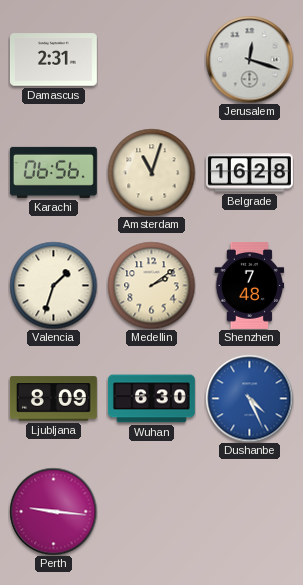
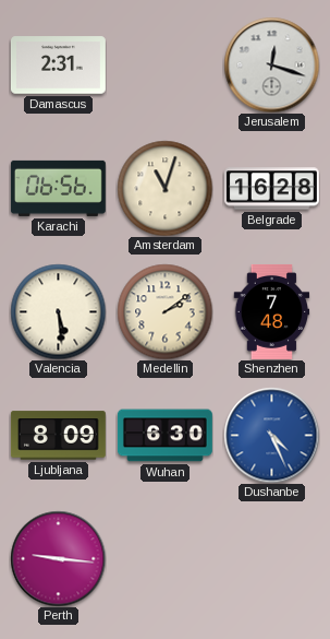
Valencia: 1:33 -> 5:29
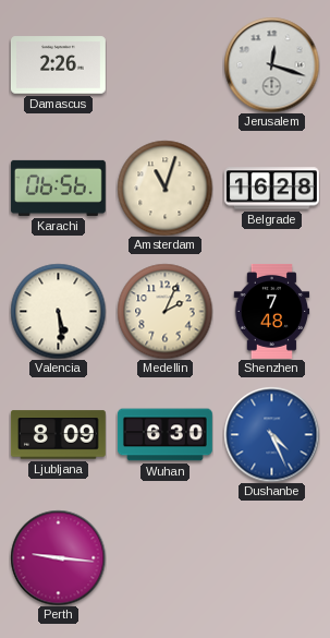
Damascus: 2:31 -> 2:26
Medellin: 2:09 -> 2:04
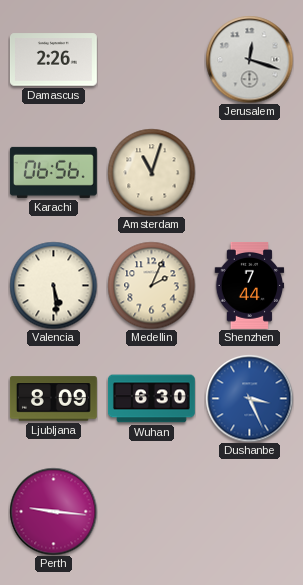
Belgrade: 16:28 -> none
Shenzhen: 7:48 -> 7:44
Dushanbe: 4:26 -> 3:26
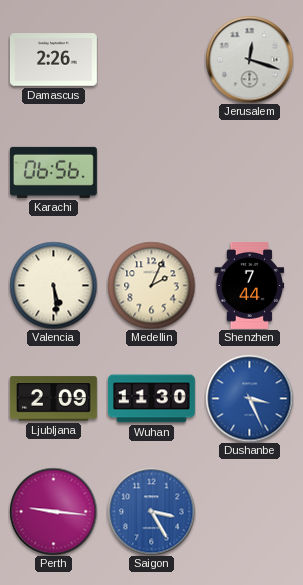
Amsterdam: 11:03 -> none
Ljubljana: 8:09 -> 2:09
Wuhan: 6:30 -> 11:30
Saigon: none -> 3:25
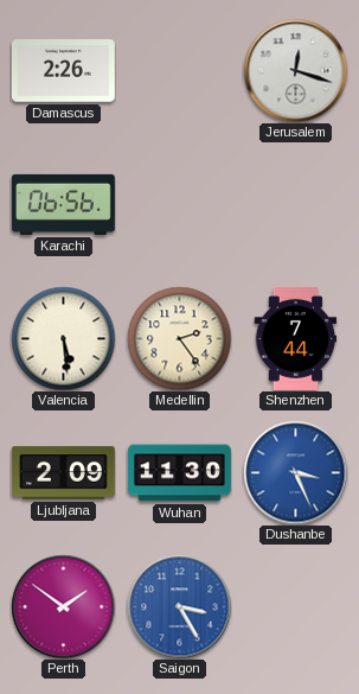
Medellin: 2:04 -> 2:24
Perth: 9:16 -> 1:51
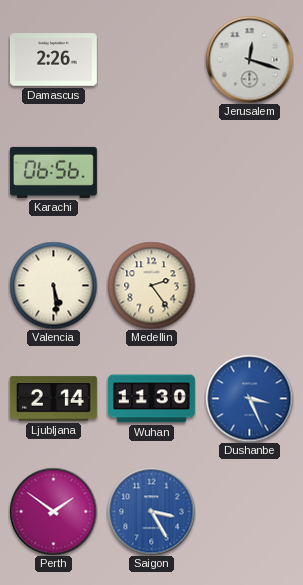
Shenzhen: 7:44 -> none
Ljubljana: 2:09 -> 2:14
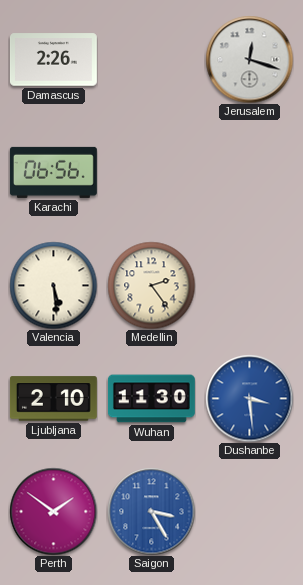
Ljubljana: 2:14 -> 2:10
Dushanbe: 3:26 -> 3:29
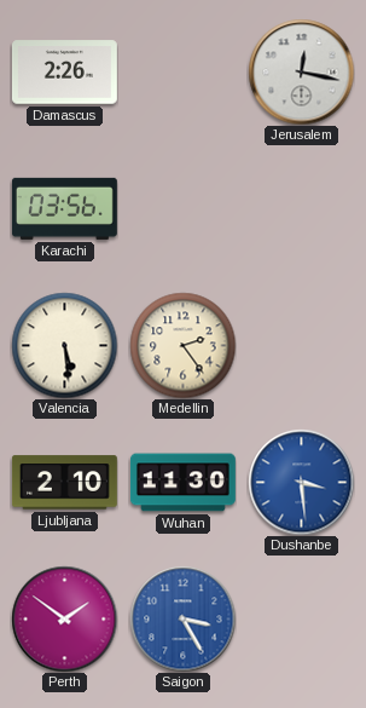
Jerusalem: 12:18 -> 12:17
Karachi: 06:56 -> 03:56
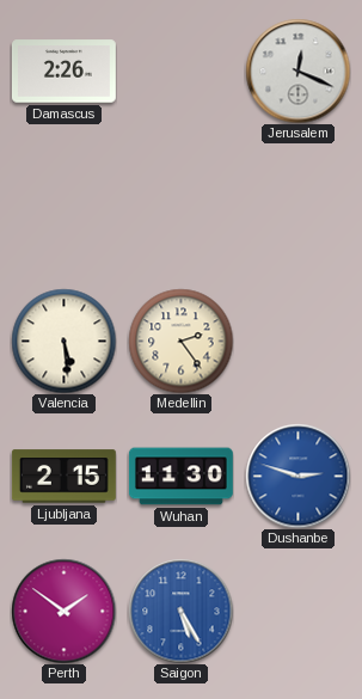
Jerusalem: 12:17 -> 12:19
Karachi: 03:56 -> none
Ljubljana: 2:10 -> 2:15
Dushanbe: 3:29 -> 2:48
Saigon: 3:25 -> 5:25
